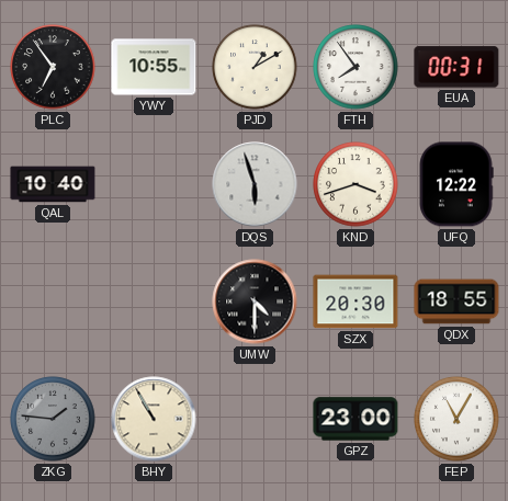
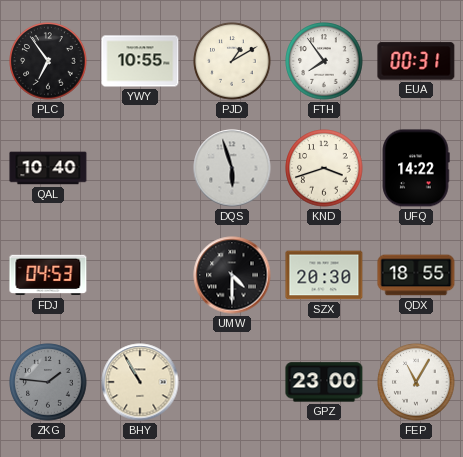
UFQ: 12:22 -> 14:22
FDJ: none -> 04:53
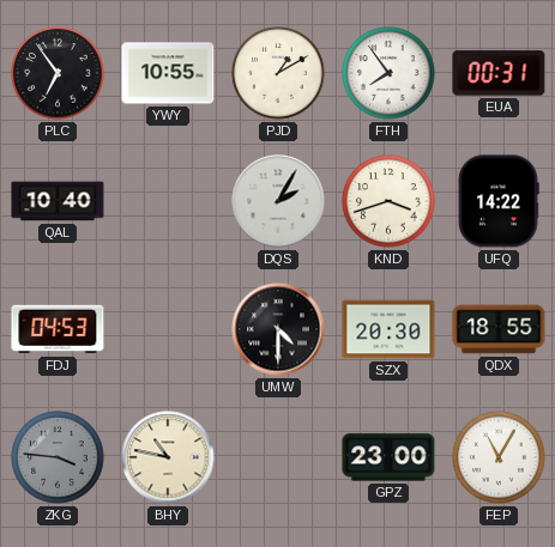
DQS: 5:57 -> 2:05
ZKG: 1:46 -> 3:46
BHY: 10:55 -> 10:47
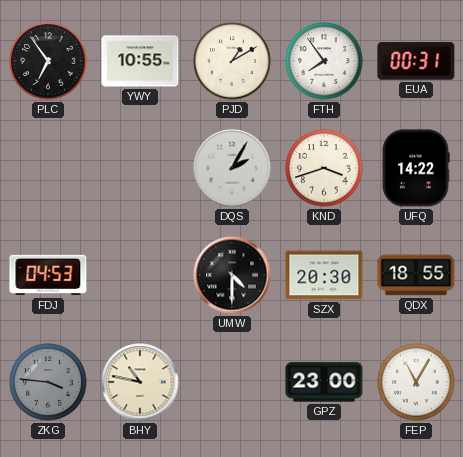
QAL: 10:40 -> none
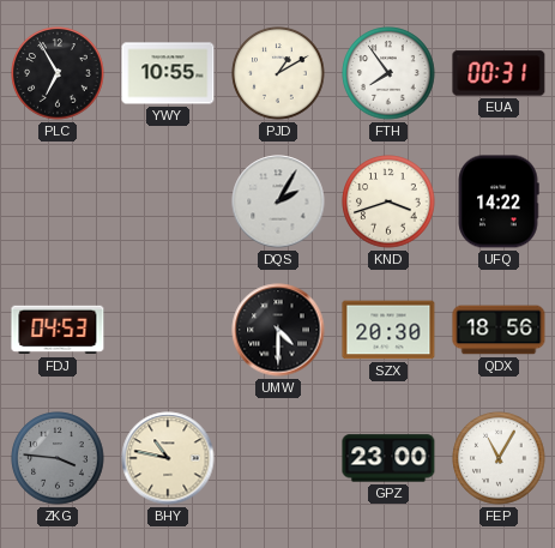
PLC: 6:54 -> 6:55
QDX: 18:55 -> 18:56
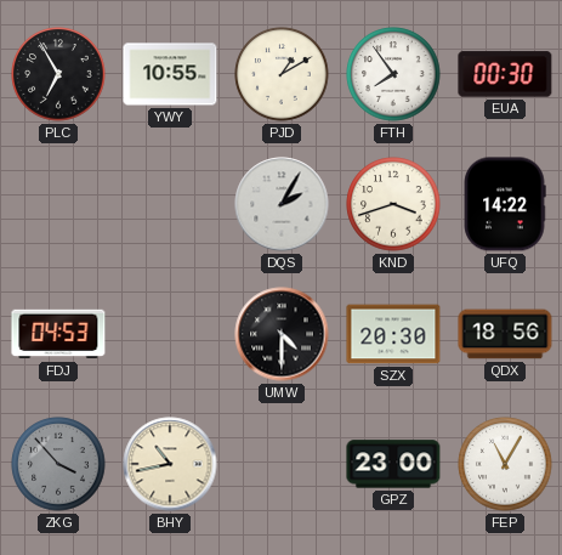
EUA: 00:31 -> 00:30
ZKG: 3:46 -> 3:53
BHY: 10:47 -> 10:43
